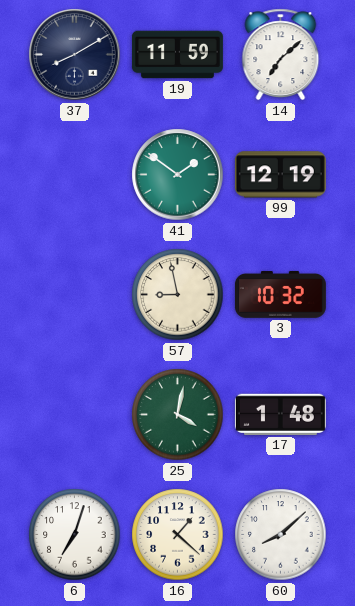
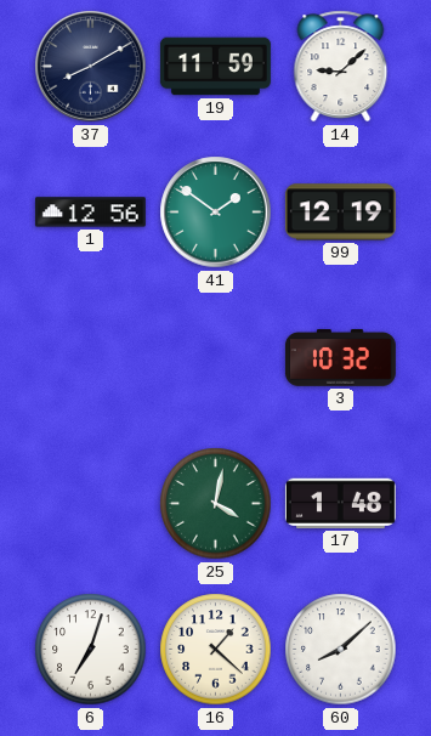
14: 7:08 -> 9:08
1: none -> 12:56
57: 8:58 -> none
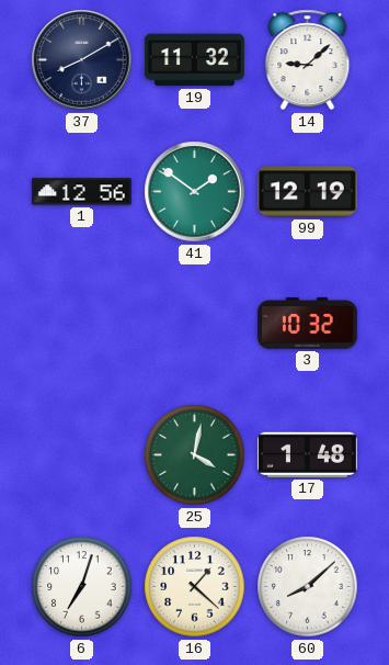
19: 11:59 -> 11:32
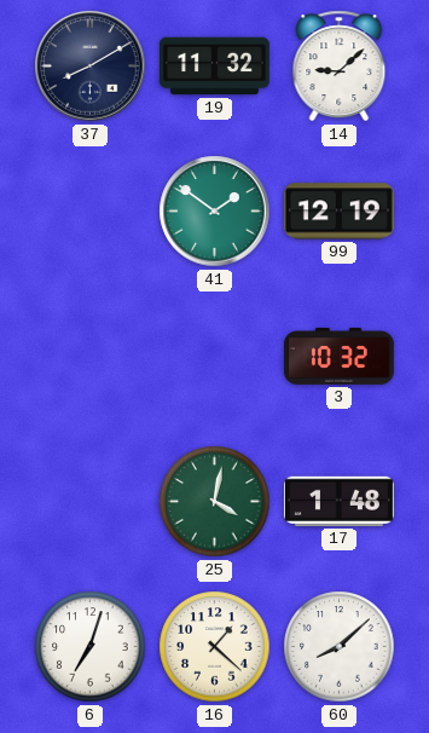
1: 12:56 -> none
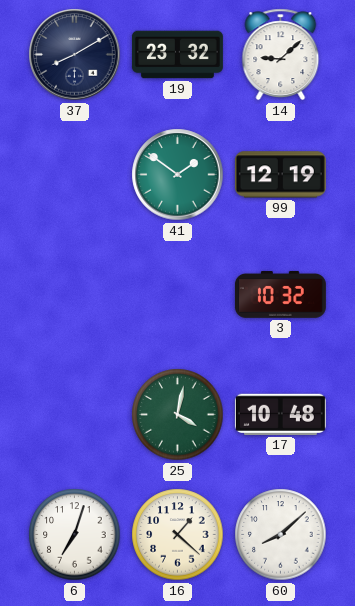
19: 11:32 -> 23:32
17: 1:48 -> 10:48
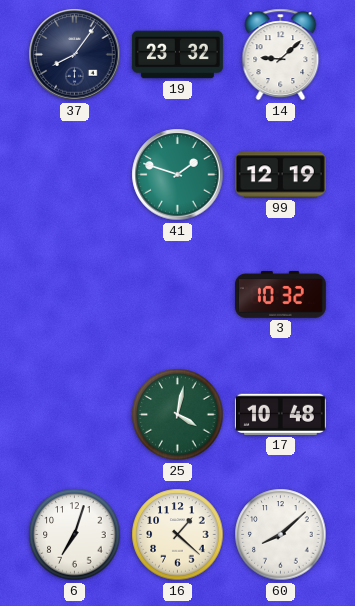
37: 8:10 -> 8:06
41: 1:51 -> 1:48
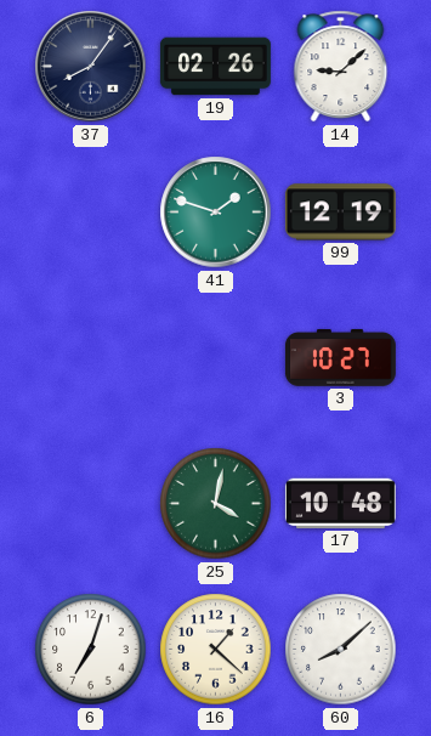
19: 23:32 -> 02:26
3: 10:32 -> 10:27
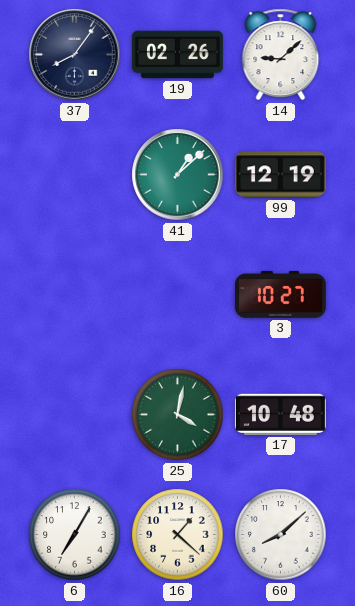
41: 1:48 -> 1:08
6: 7:03 -> 7:05
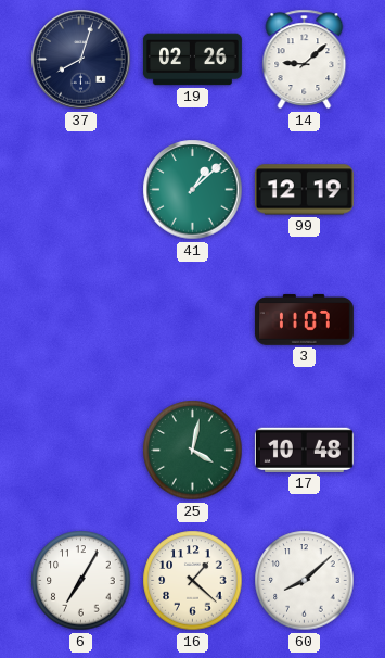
37: 8:06 -> 8:03
3: 10:27 -> 11:07
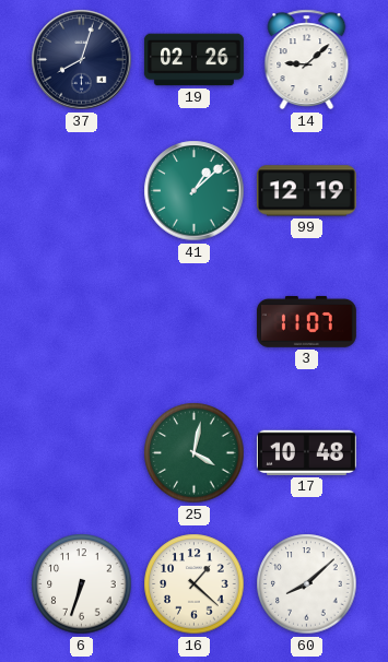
6: 7:05 -> 6:33
